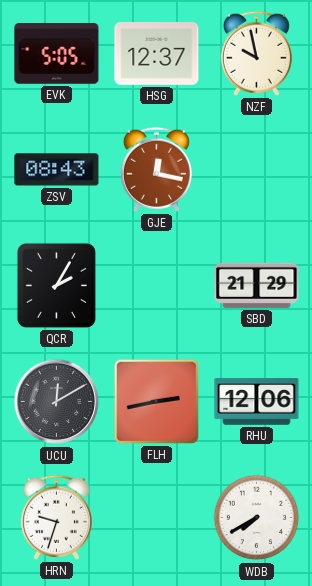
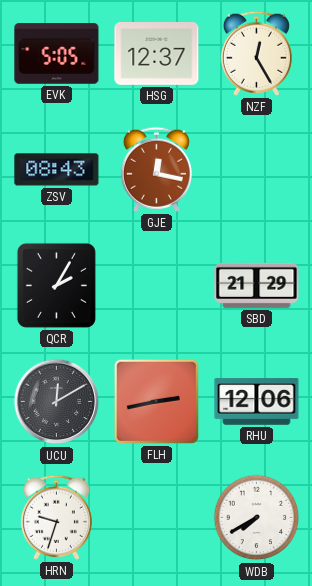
NZF: 9:58 -> 12:25
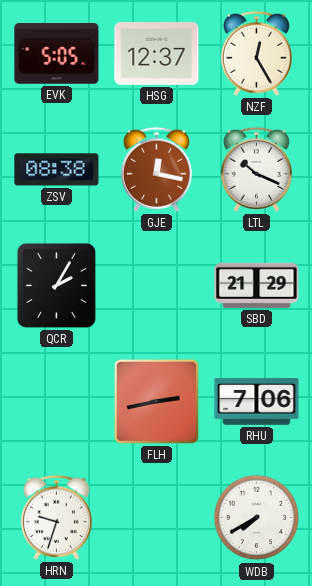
ZSV: 08:43 -> 08:38
LTL: none -> 10:19
UCU: 12:10 -> none
RHU: 12:06 -> 7:06
